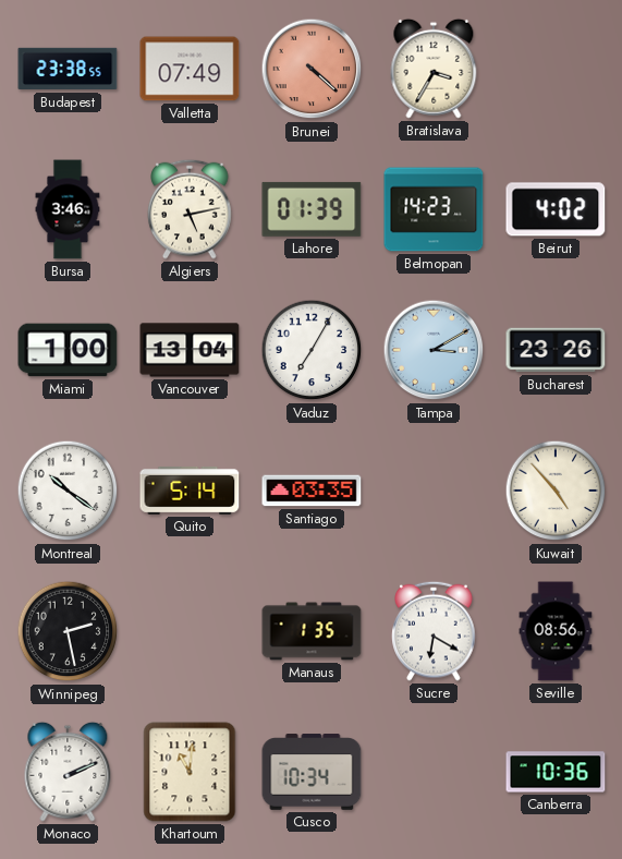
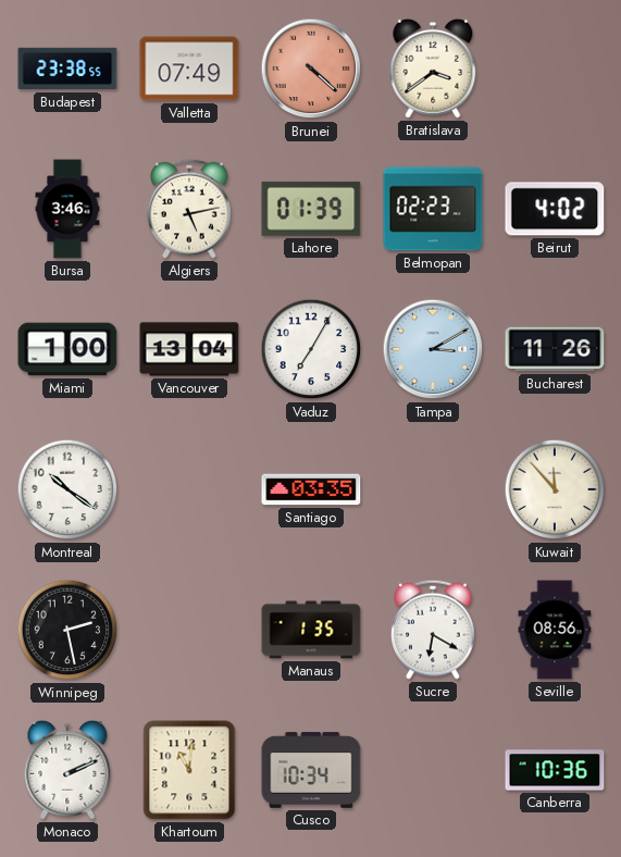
Bratislava: 3:35 -> 3:39
Belmopan: 14:23 -> 02:23
Bucharest: 23:26 -> 11:26
Quito: 5:14 -> none
Kuwait: 4:53 -> 11:53
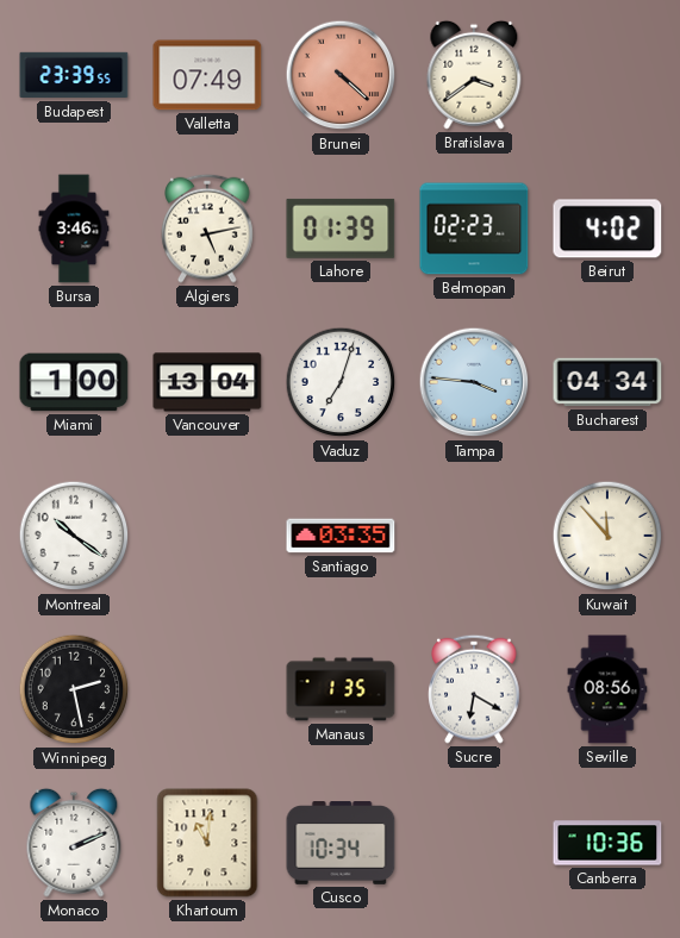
Budapest: 23:38 -> 23:39
Vaduz: 7:05 -> 7:03
Tampa: 3:10 -> 3:46
Bucharest: 11:26 -> 04:34
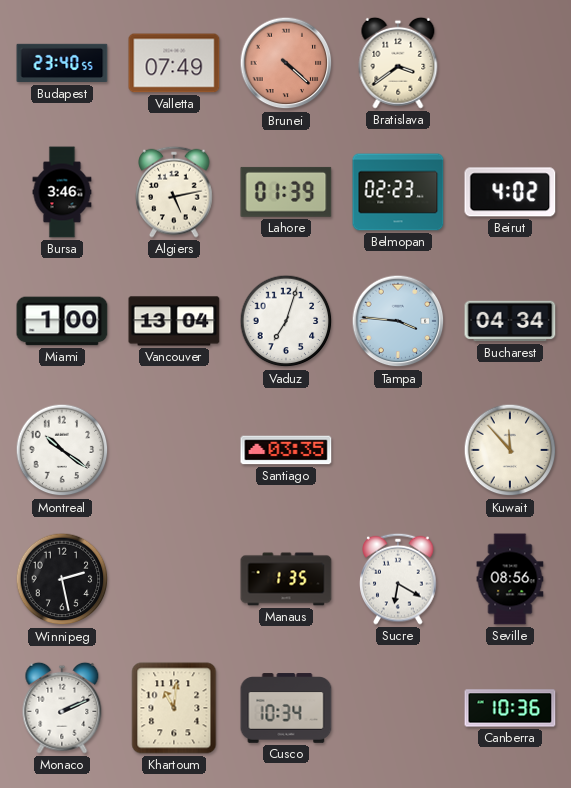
Budapest: 23:39 -> 23:40
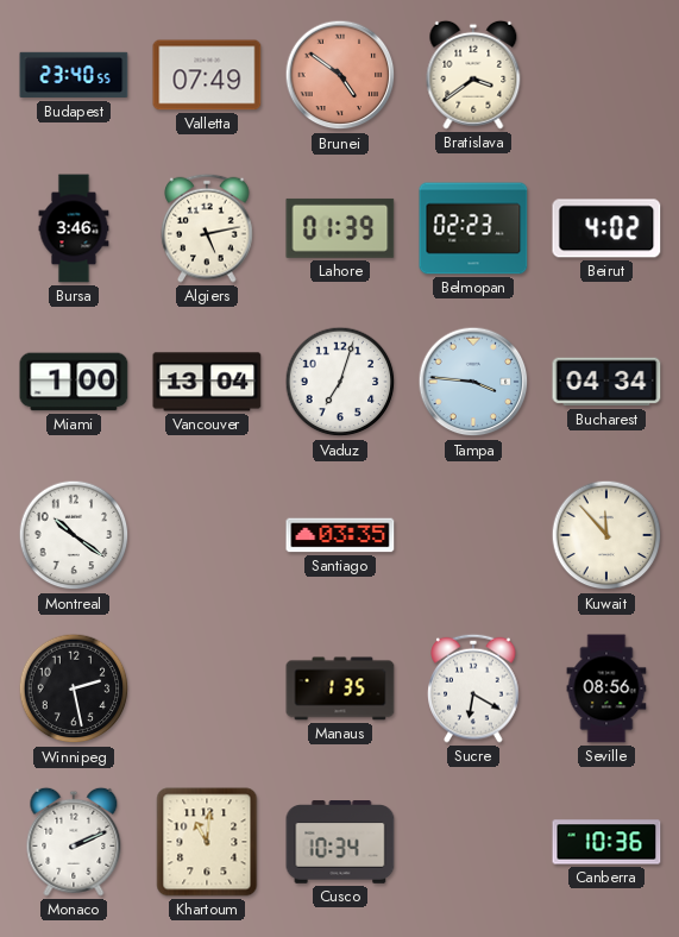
Brunei: 4:22 -> 4:51
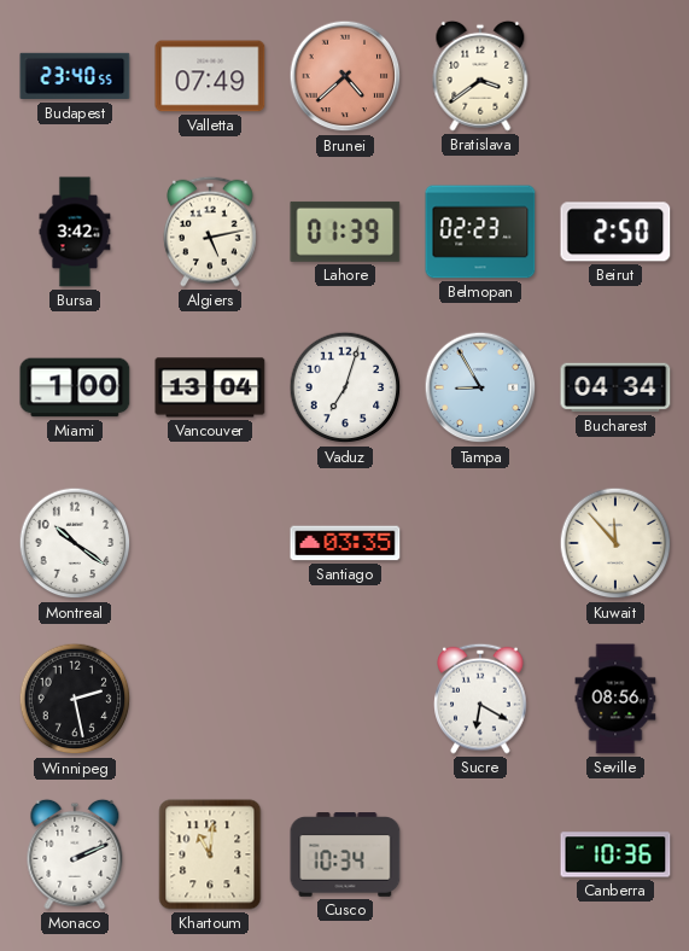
Brunei: 4:51 -> 4:38
Bursa: 3:46 -> 3:42
Beirut: 4:02 -> 2:50
Tampa: 3:46 -> 8:55
Manaus: 1:35 -> none
